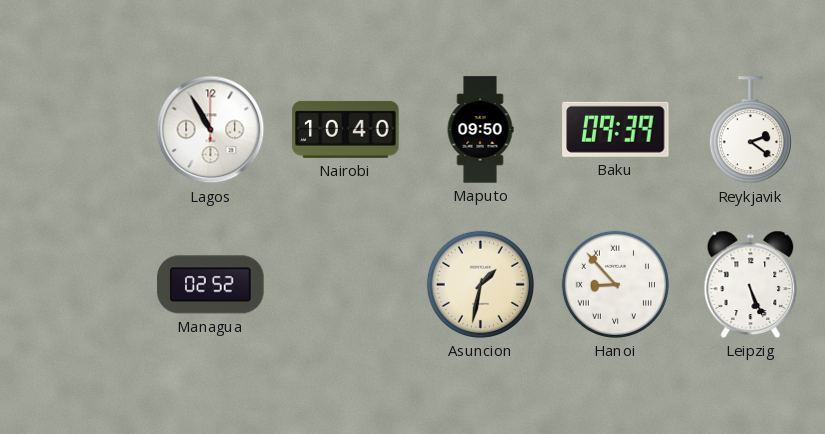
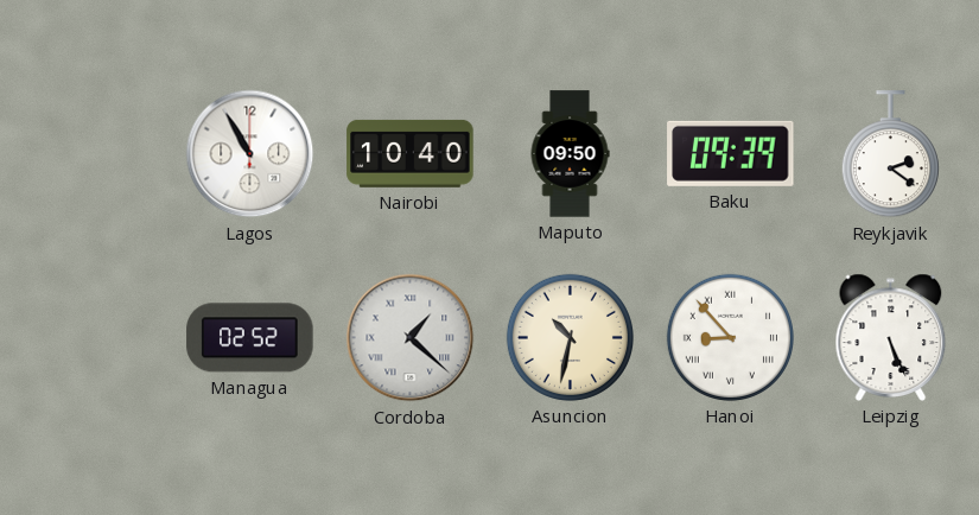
Cordoba: none -> 1:22
Asuncion: 1:32 -> 10:32
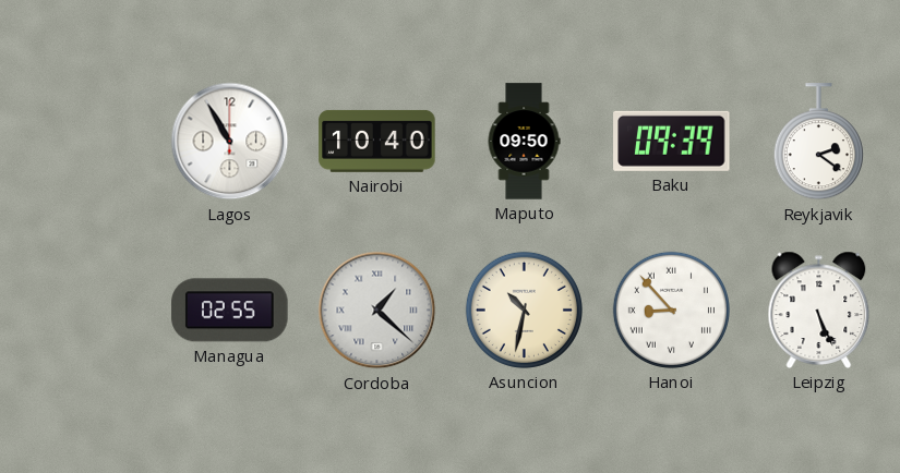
Managua: 02:52 -> 02:55
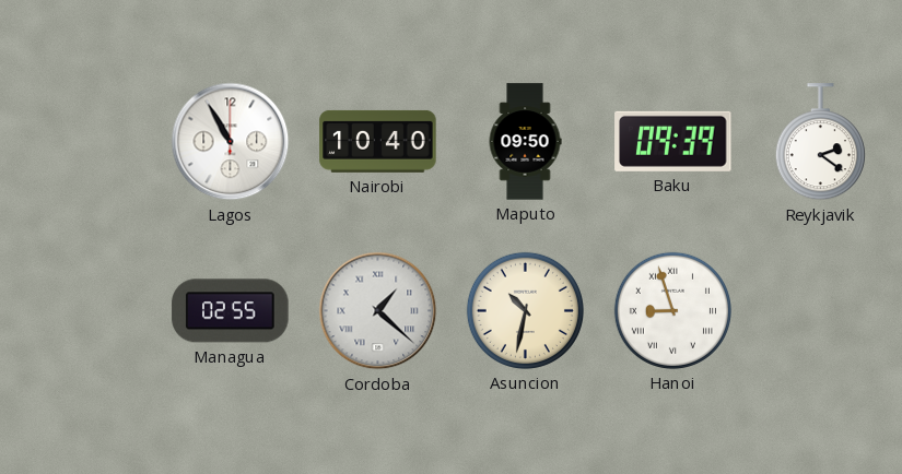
Hanoi: 8:53 -> 8:57
Leipzig: 5:26 -> none
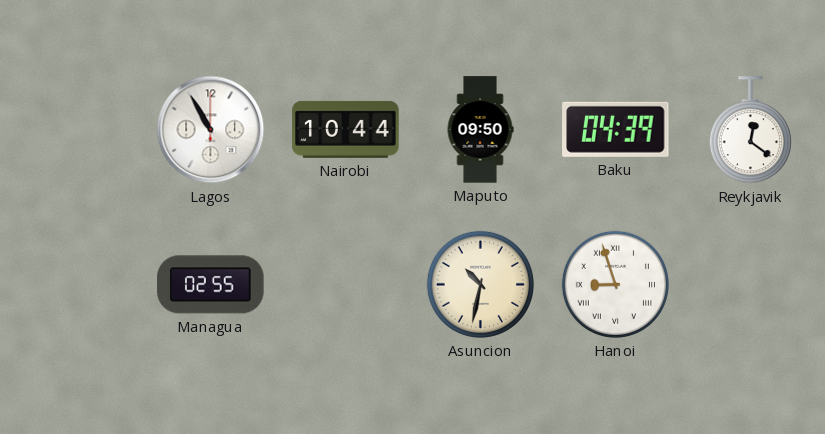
Nairobi: 10:40 -> 10:44
Baku: 09:39 -> 04:39
Reykjavik: 2:21 -> 12:21
Cordoba: 1:22 -> none
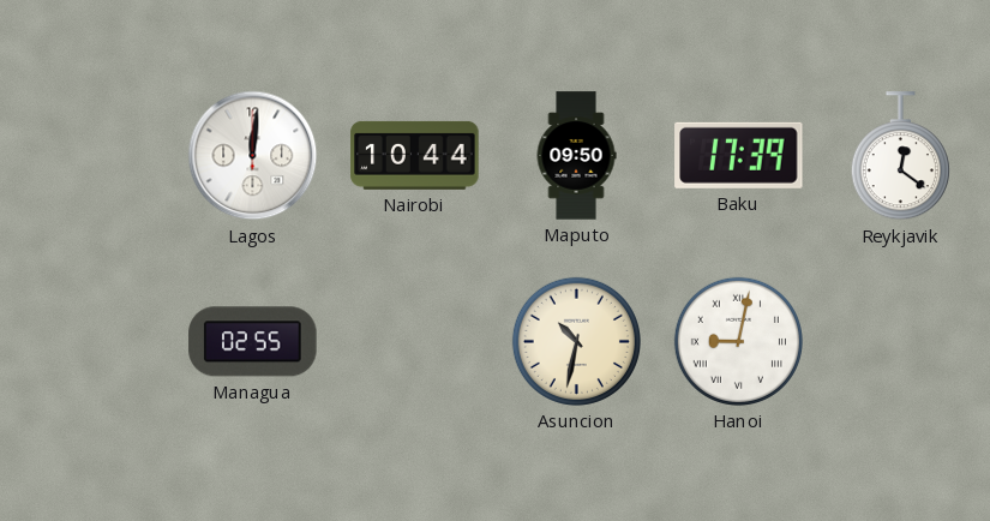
Lagos: 10:55 -> 12:01
Baku: 04:39 -> 17:39
Hanoi: 8:57 -> 9:02
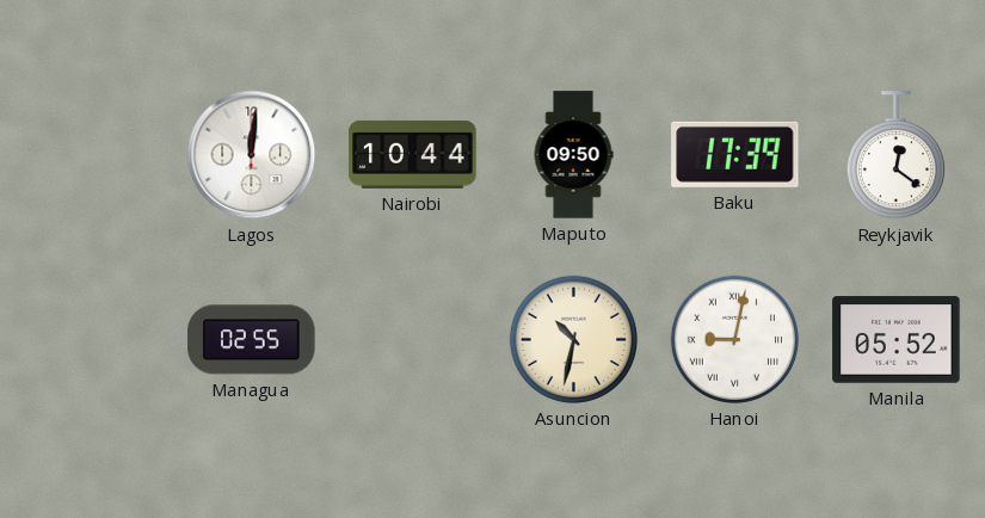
Manila: none -> 05:52
